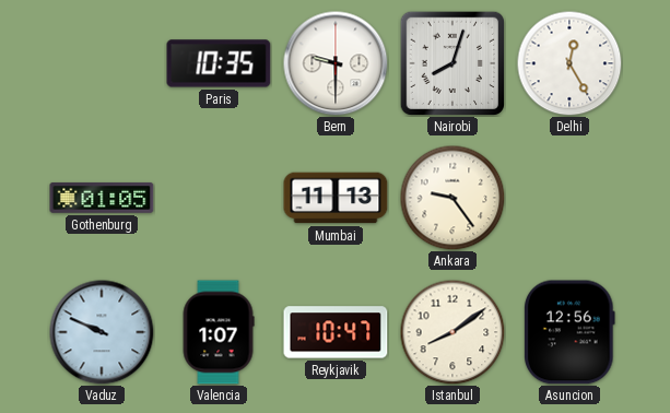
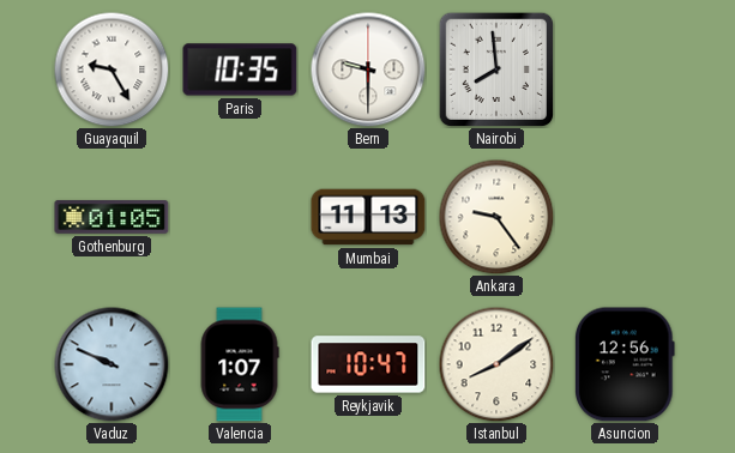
Guayaquil: none -> 9:25
Nairobi: 8:03 -> 7:59
Delhi: 12:25 -> none
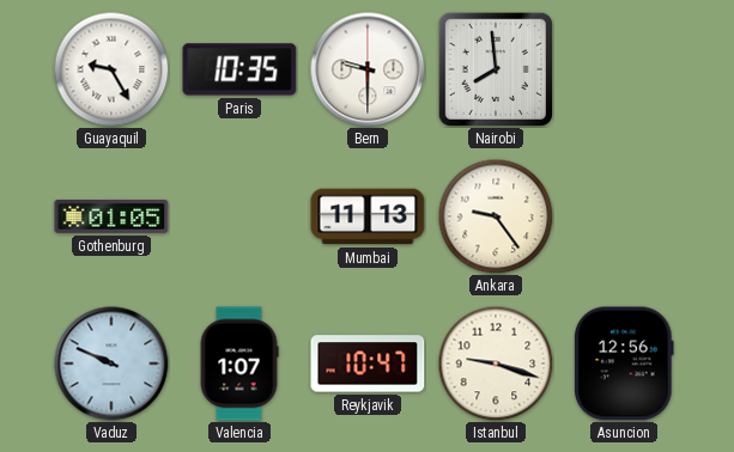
Istanbul: 8:09 -> 9:18
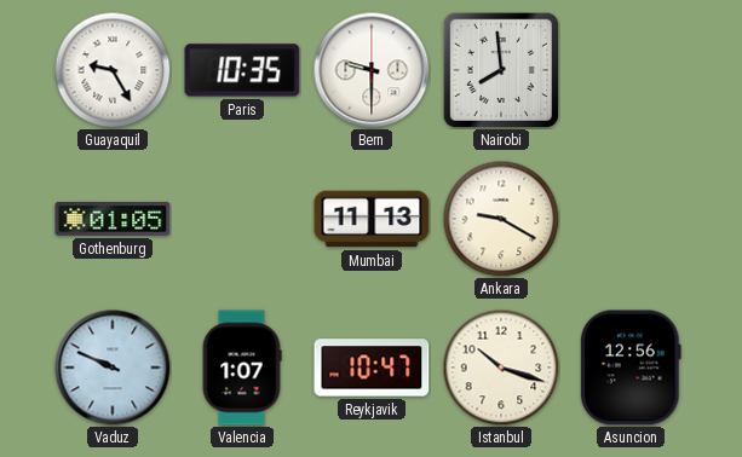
Ankara: 9:24 -> 9:20
Istanbul: 9:18 -> 10:18
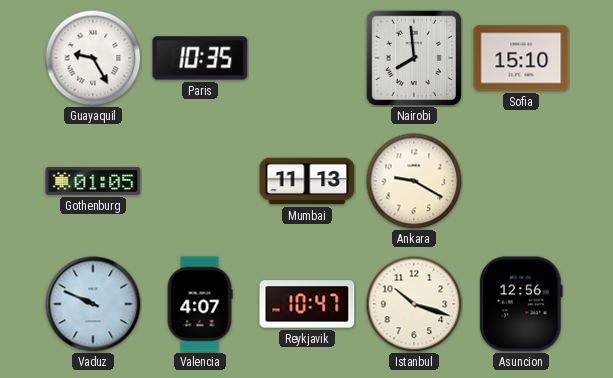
Bern: 9:30 -> none
Sofia: none -> 15:10
Valencia: 1:07 -> 4:07
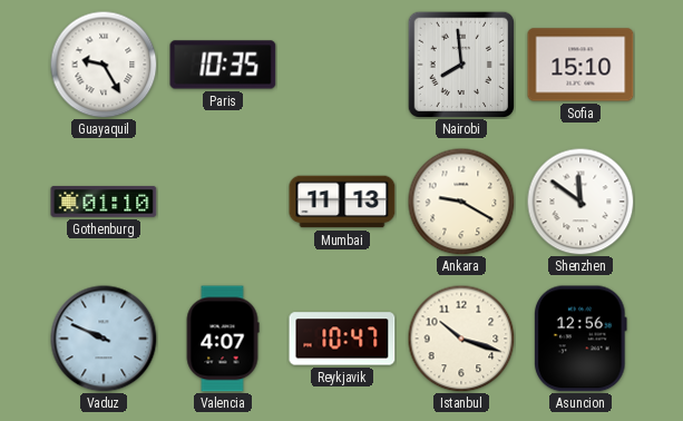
Gothenburg: 01:05 -> 01:10
Shenzhen: none -> 11:51
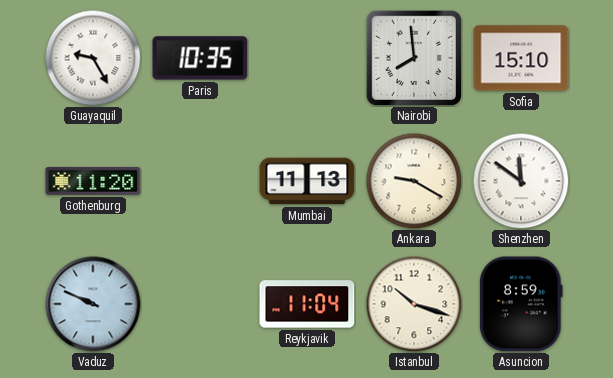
Gothenburg: 01:10 -> 11:20
Valencia: 4:07 -> none
Reykjavik: 10:47 -> 11:04
Asuncion: 12:56 -> 8:59
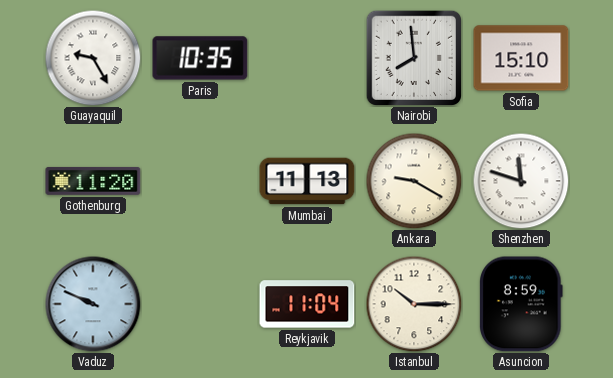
Shenzhen: 11:51 -> 11:48
Istanbul: 10:18 -> 10:15
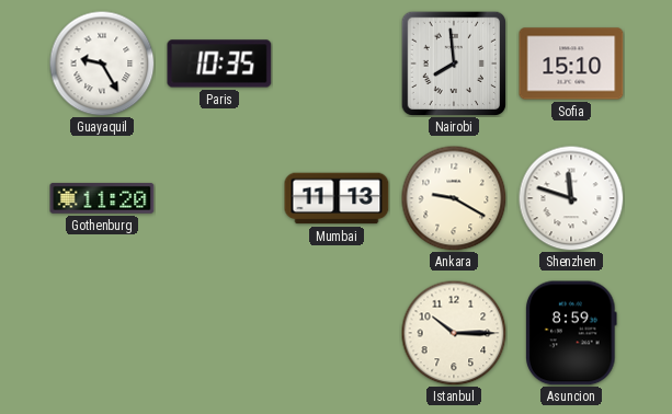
Vaduz: 9:49 -> none
Reykjavik: 11:04 -> none
